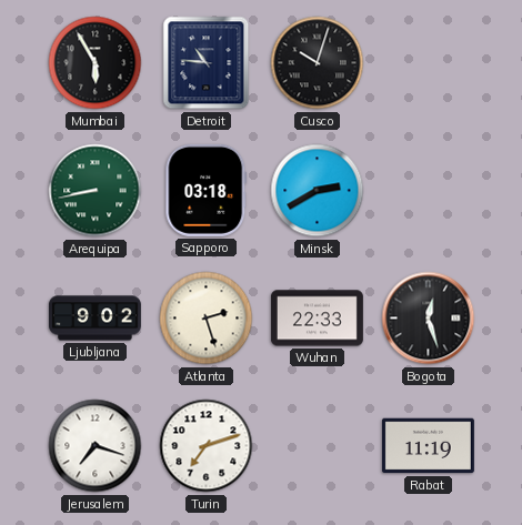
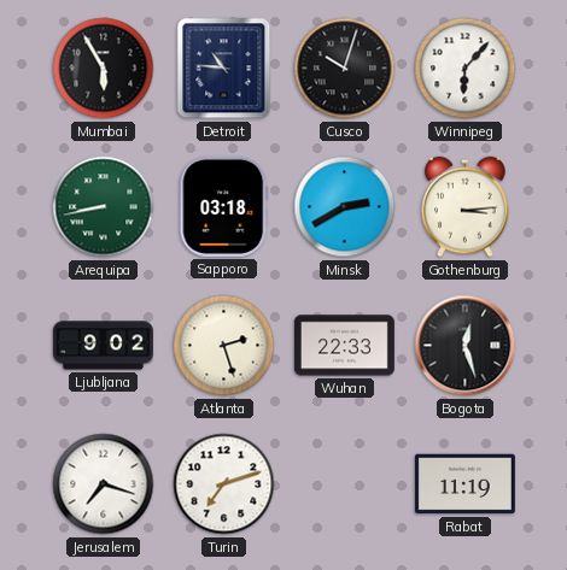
Winnipeg: none -> 6:07
Gothenburg: none -> 3:14
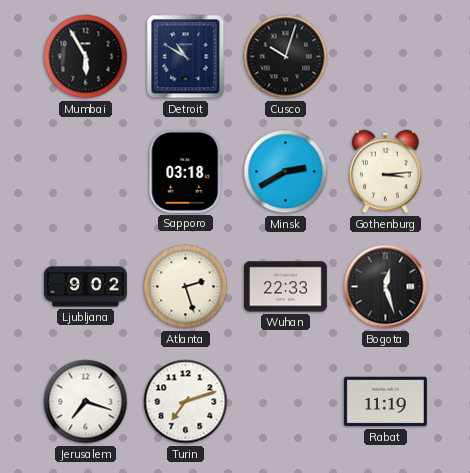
Detroit: 10:46 -> 10:50
Winnipeg: 6:07 -> none
Arequipa: 8:43 -> none
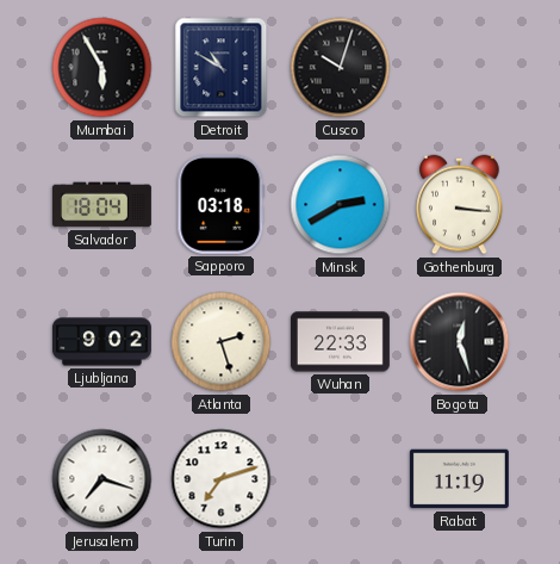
Salvador: none -> 18:04
Gothenburg: 3:14 -> 3:16
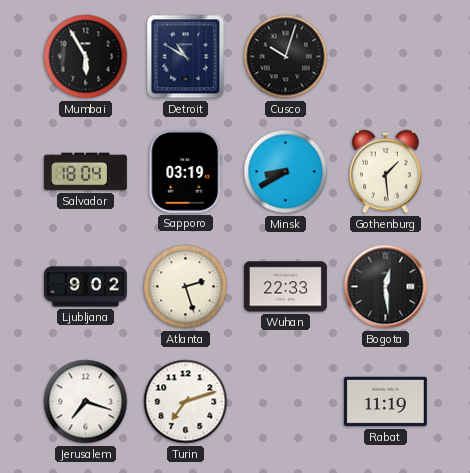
Sapporo: 03:18 -> 03:19
Minsk: 2:40 -> 8:40
Gothenburg: 3:16 -> 1:29
Bogota: 12:27 -> 12:29
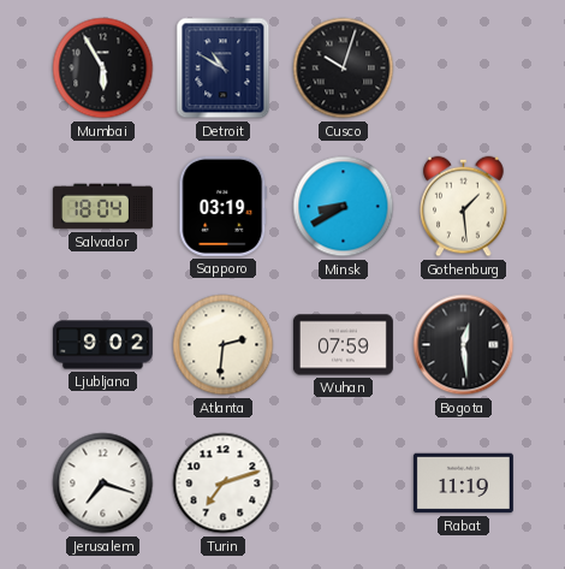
Atlanta: 2:27 -> 2:31
Wuhan: 22:33 -> 07:59
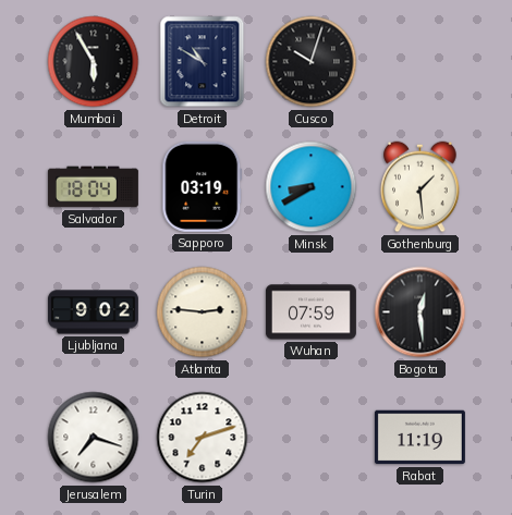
Atlanta: 2:31 -> 2:46
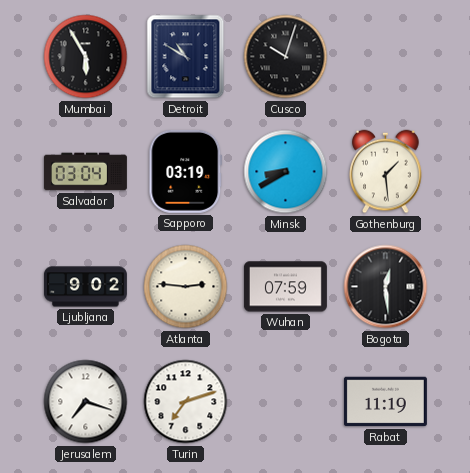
Salvador: 18:04 -> 03:04
